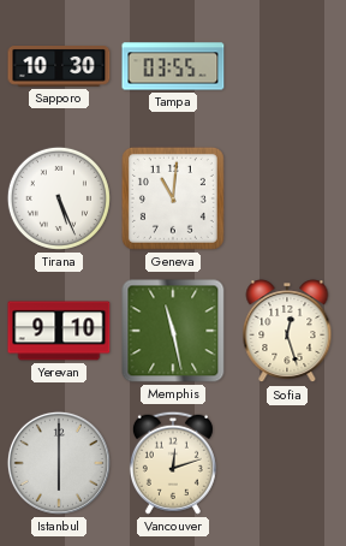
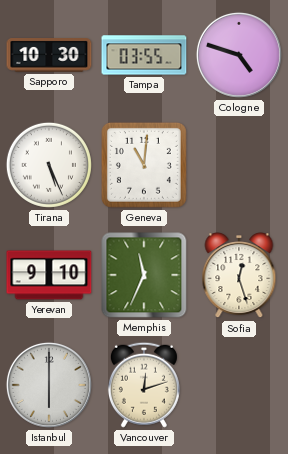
Cologne: none -> 4:48
Memphis: 11:28 -> 11:34
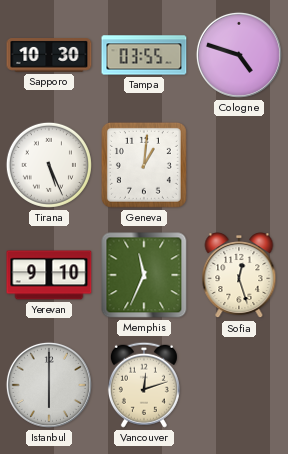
Geneva: 11:01 -> 1:01
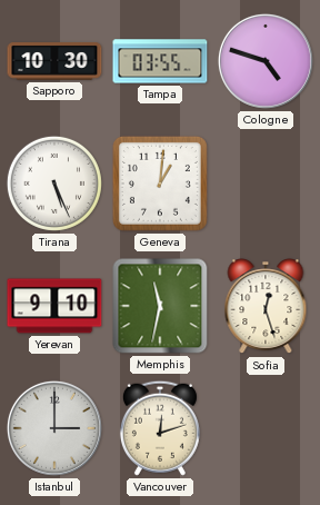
Memphis: 11:34 -> 11:32
Istanbul: 6:00 -> 3:00
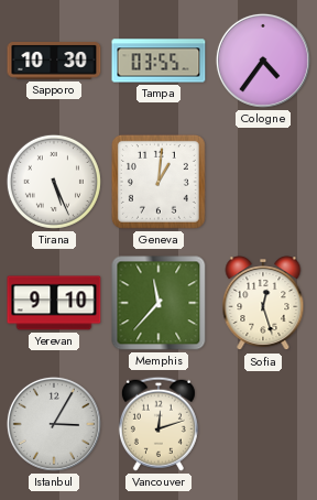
Cologne: 4:48 -> 4:36
Memphis: 11:32 -> 11:37
Istanbul: 3:00 -> 3:05
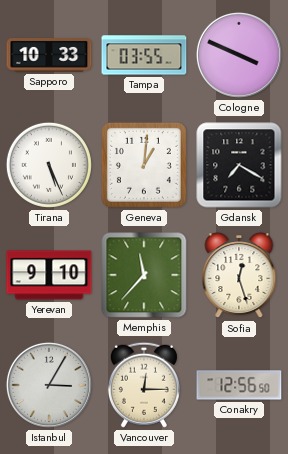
Sapporo: 10:30 -> 10:33
Cologne: 4:36 -> 3:49
Gdansk: none -> 7:20
Vancouver: 12:12 -> 12:15
Conakry: none -> 12:56
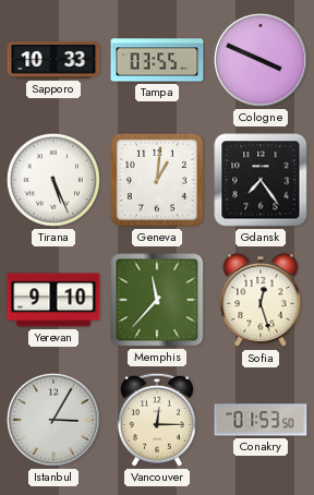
Gdansk: 7:20 -> 7:24
Conakry: 12:56 -> 01:53
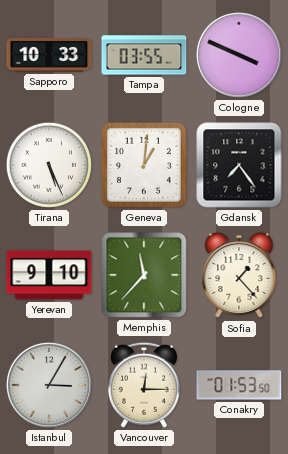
Sofia: 12:27 -> 1:23
